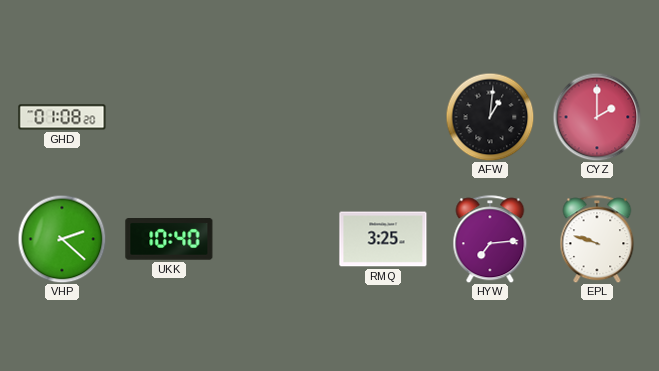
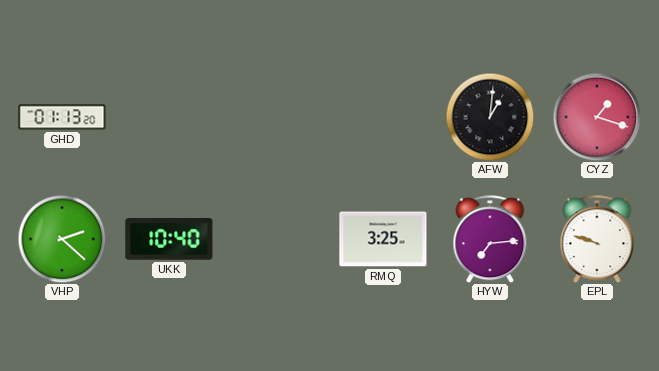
GHD: 01:08 -> 01:13
CYZ: 2:00 -> 1:18
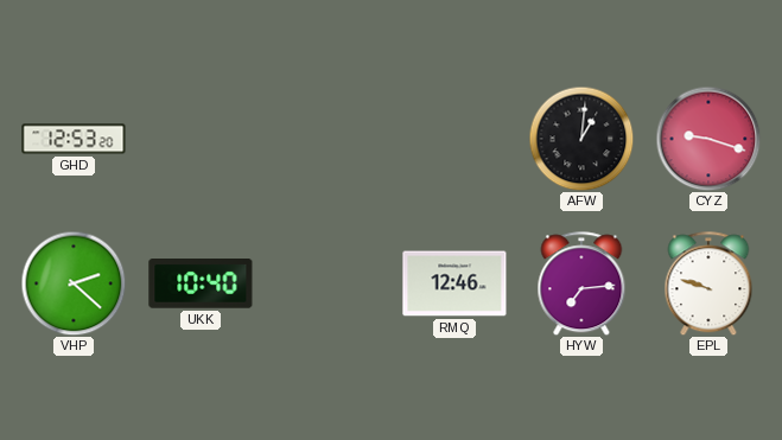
GHD: 01:13 -> 12:53
CYZ: 1:18 -> 9:18
RMQ: 3:25 -> 12:46
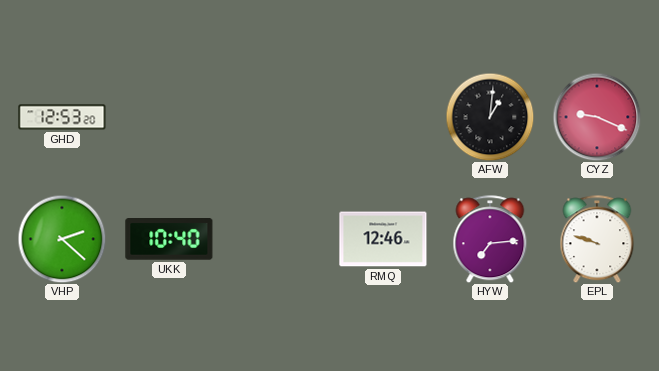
CYZ: 9:18 -> 9:19
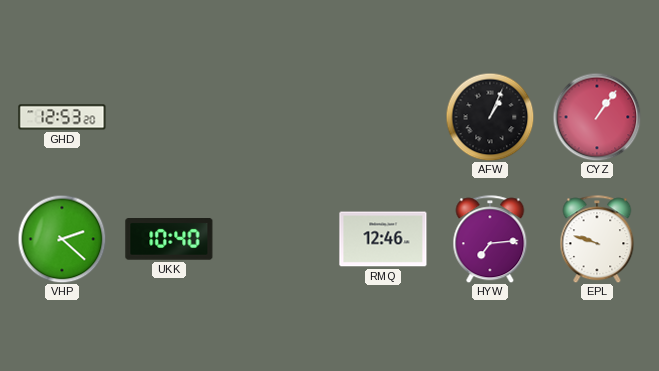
AFW: 1:01 -> 1:04
CYZ: 9:19 -> 1:06
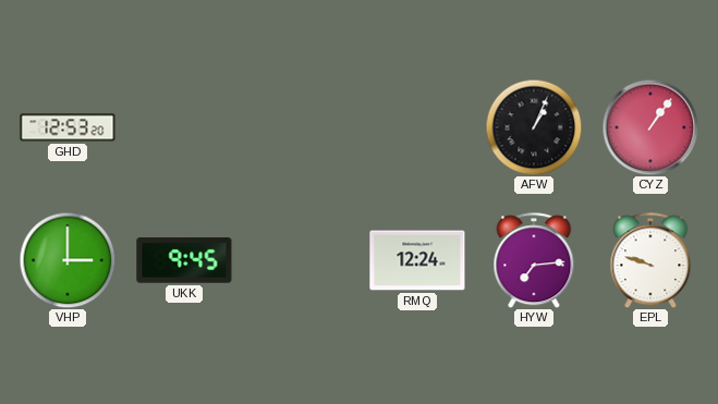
VHP: 2:22 -> 3:00
UKK: 10:40 -> 9:45
RMQ: 12:46 -> 12:24
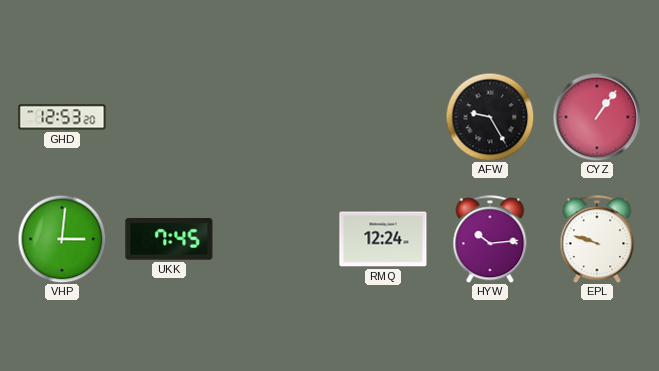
AFW: 1:04 -> 9:25
VHP: 3:00 -> 3:01
UKK: 9:45 -> 7:45
HYW: 7:14 -> 10:14
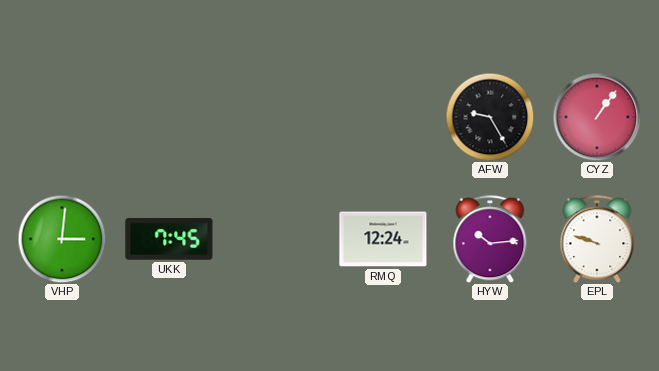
GHD: 12:53 -> none
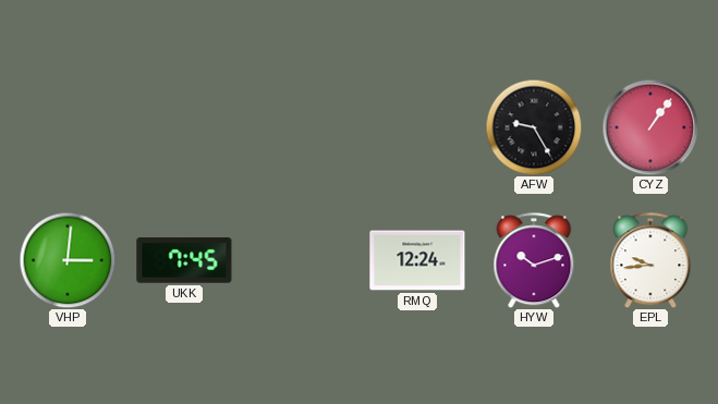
HYW: 10:14 -> 10:12
EPL: 9:48 -> 9:44
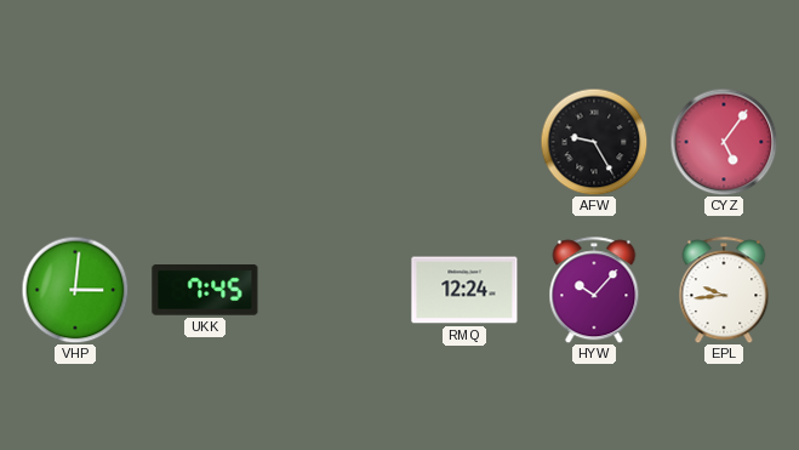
CYZ: 1:06 -> 5:06
HYW: 10:12 -> 10:07
